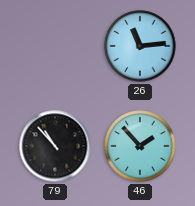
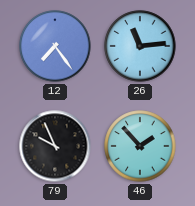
12: none -> 7:24
79: 10:53 -> 9:56
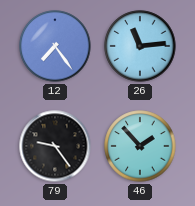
79: 9:56 -> 9:24
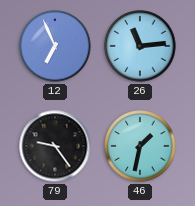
12: 7:24 -> 6:56
46: 1:53 -> 1:32
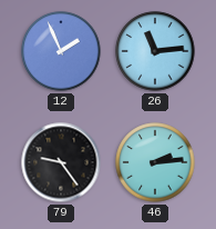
12: 6:56 -> 1:56
46: 1:32 -> 2:14
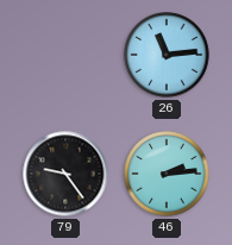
12: 1:56 -> none
